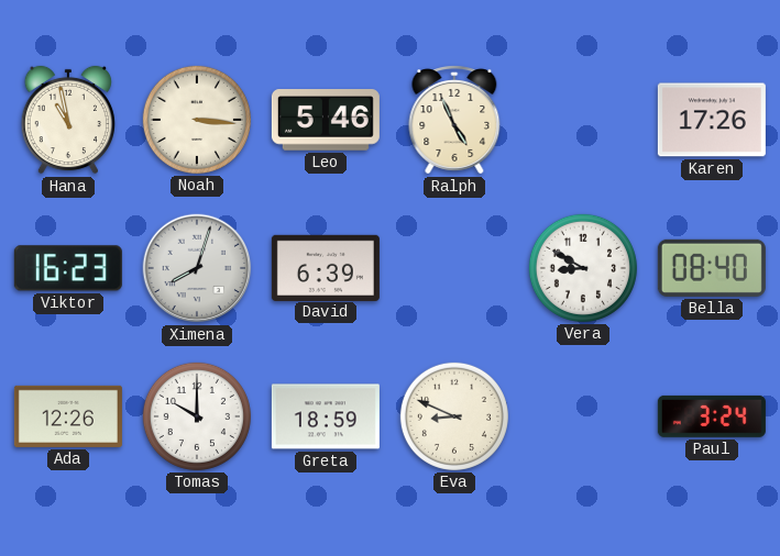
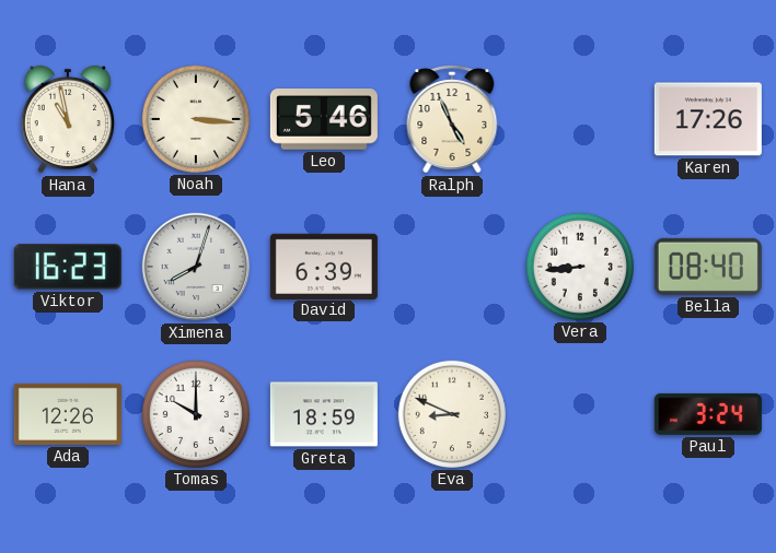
Vera: 8:50 -> 8:44
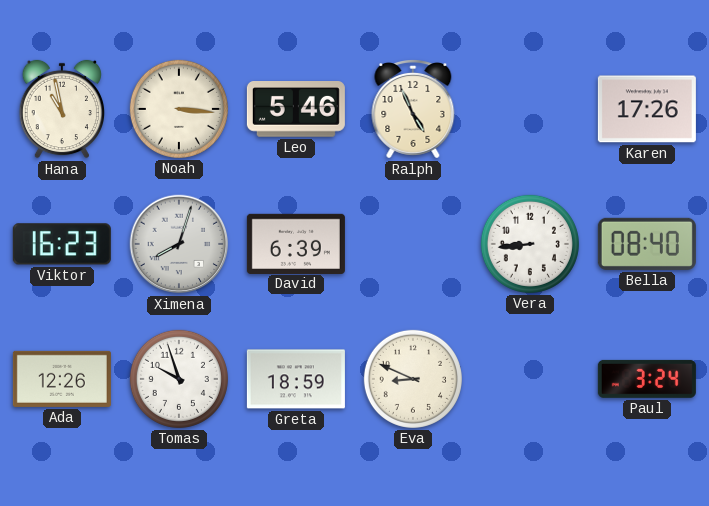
Tomas: 10:00 -> 9:57
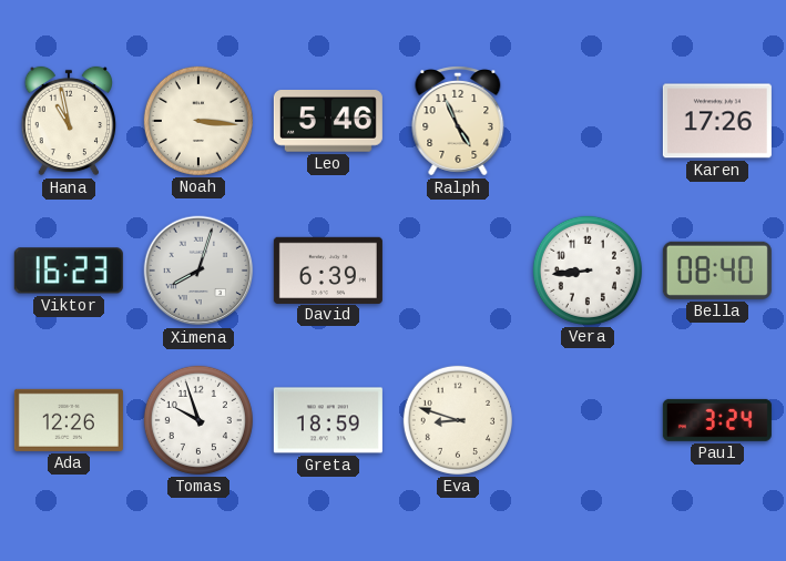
Eva: 8:49 -> 8:48
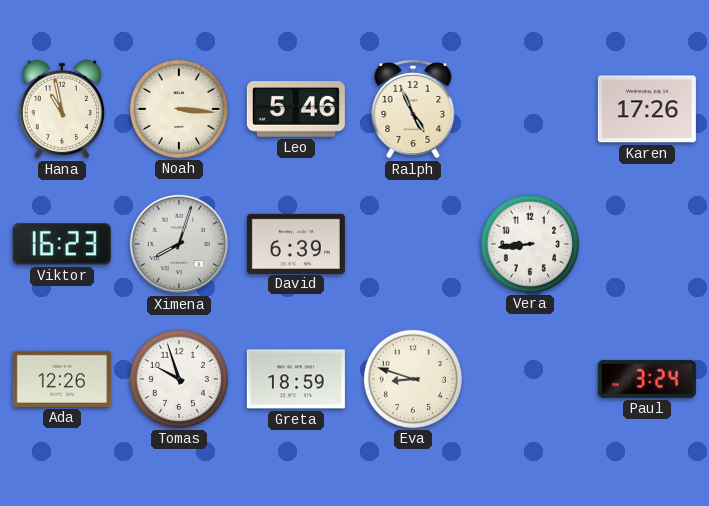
Bella: 08:40 -> none
